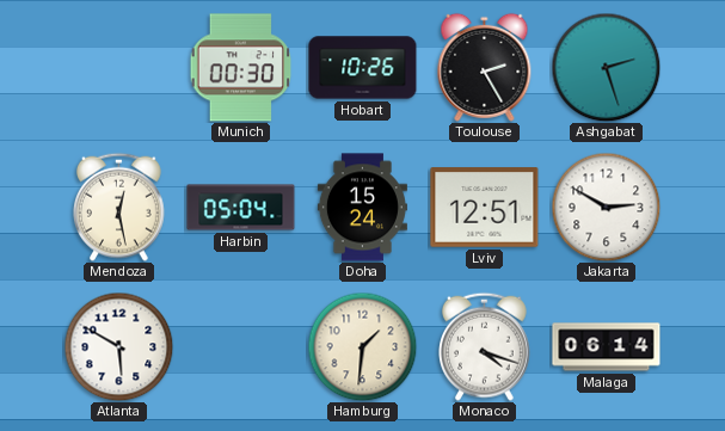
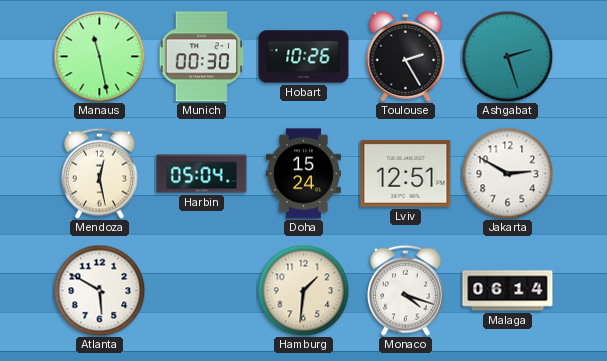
Manaus: none -> 11:28
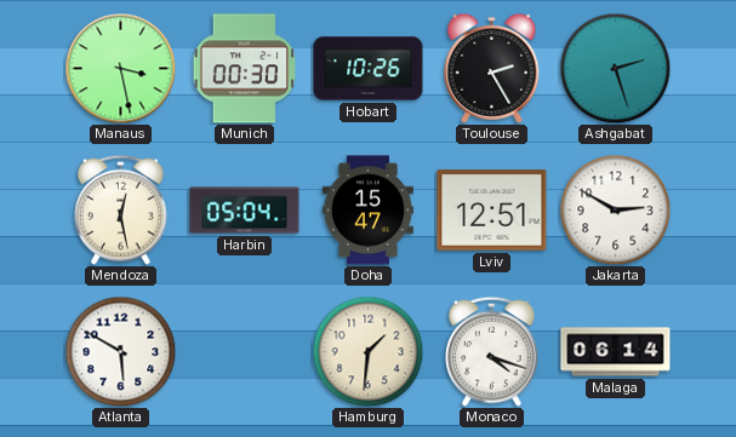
Manaus: 11:28 -> 3:28
Doha: 15:24 -> 15:47
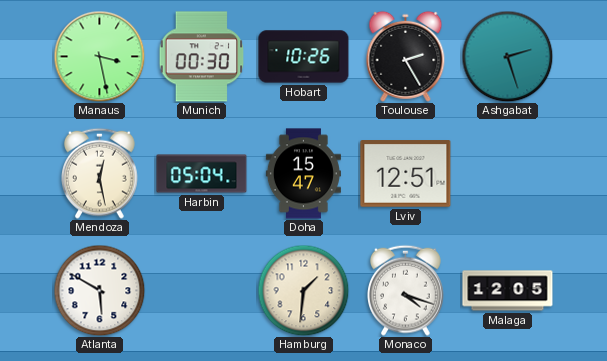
Jakarta: 2:50 -> none
Malaga: 06:14 -> 12:05
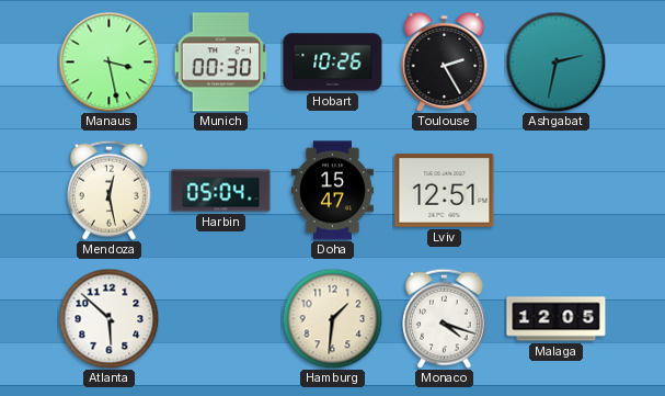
Ashgabat: 2:27 -> 2:32
Atlanta: 5:50 -> 5:52
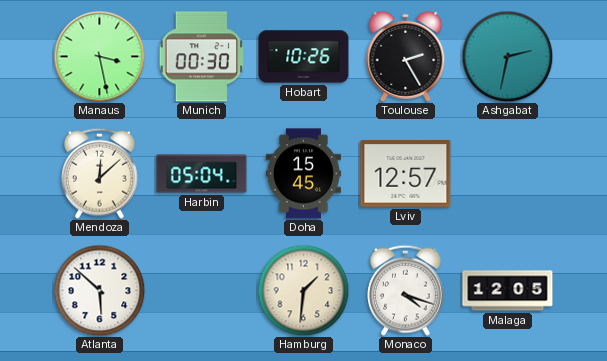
Mendoza: 12:28 -> 12:08
Doha: 15:47 -> 15:45
Lviv: 12:51 -> 12:57
